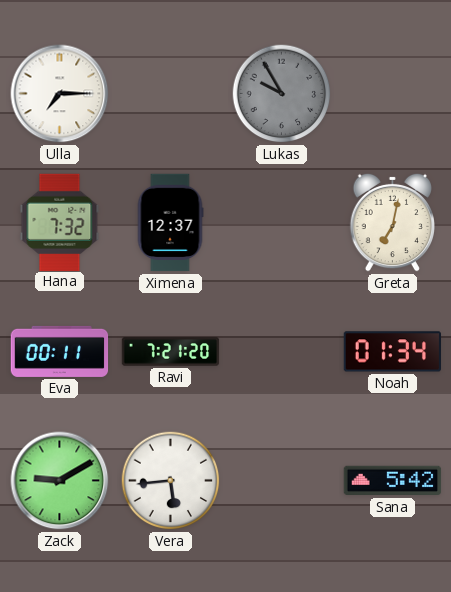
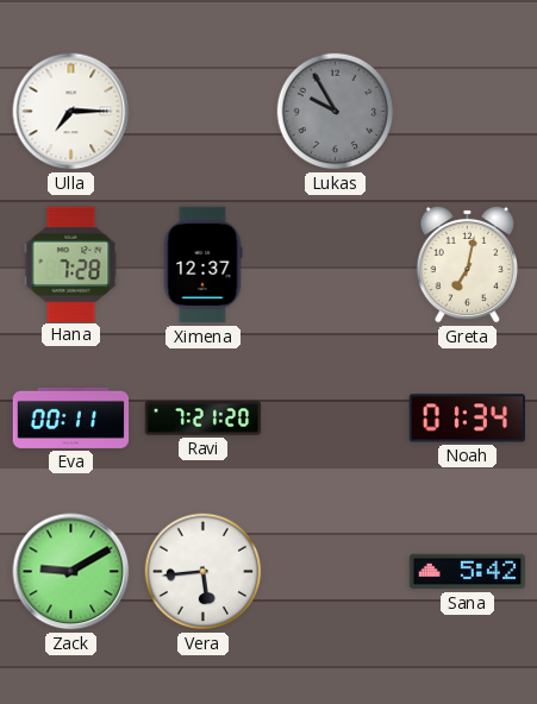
Hana: 7:32 -> 7:28
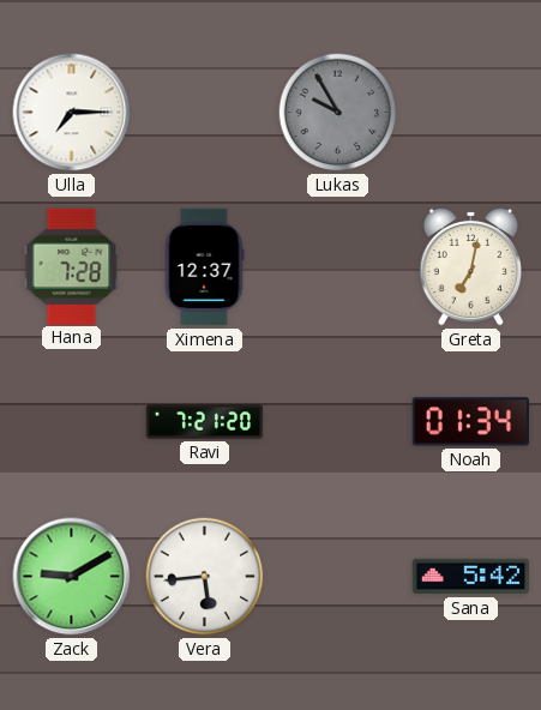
Eva: 00:11 -> none
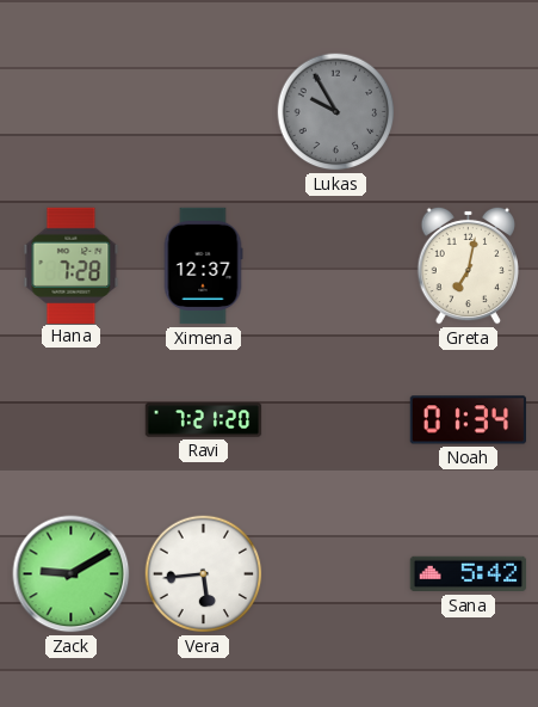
Ulla: 7:15 -> none
